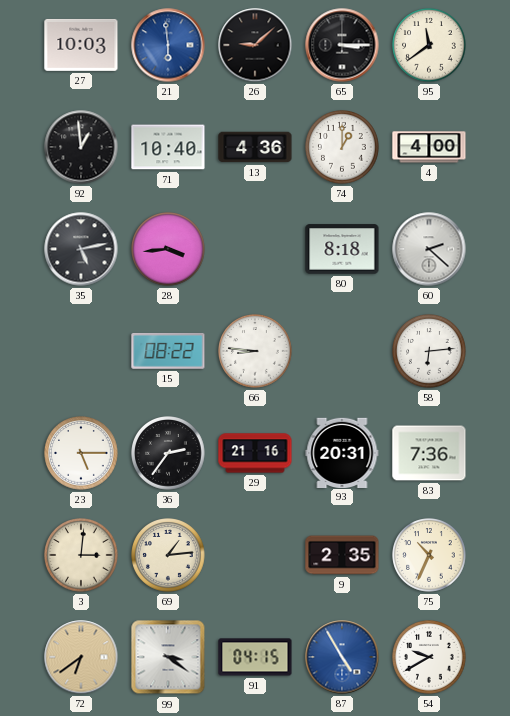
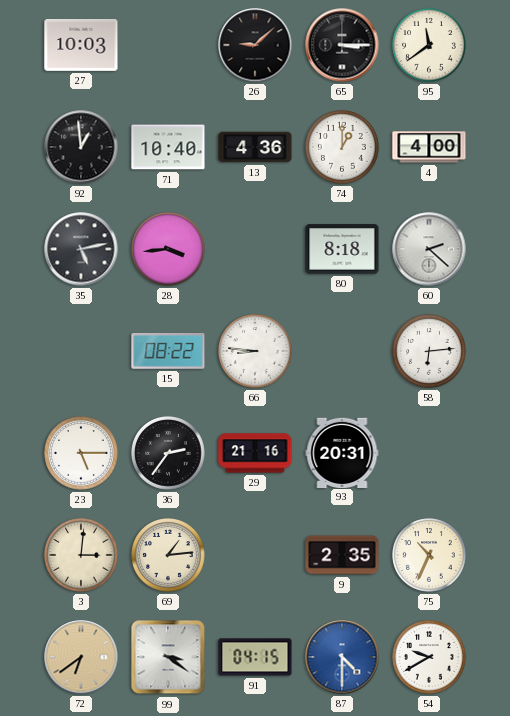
21: 5:59 -> none
83: 7:36 -> none
87: 4:55 -> 4:30
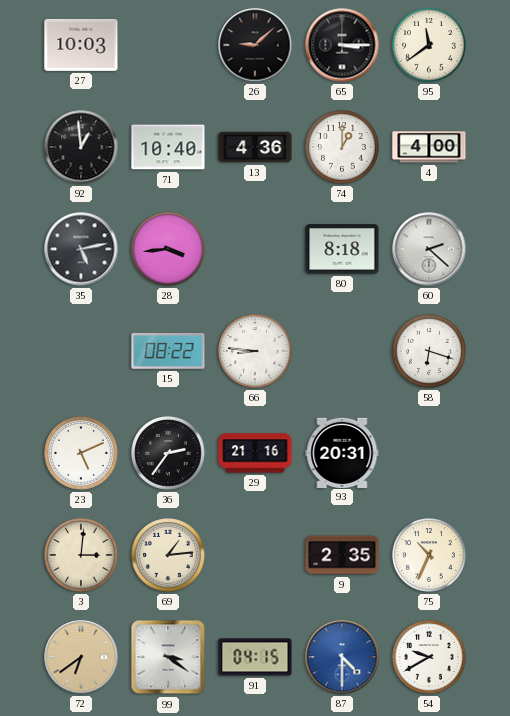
58: 6:14 -> 6:18
23: 5:15 -> 5:11
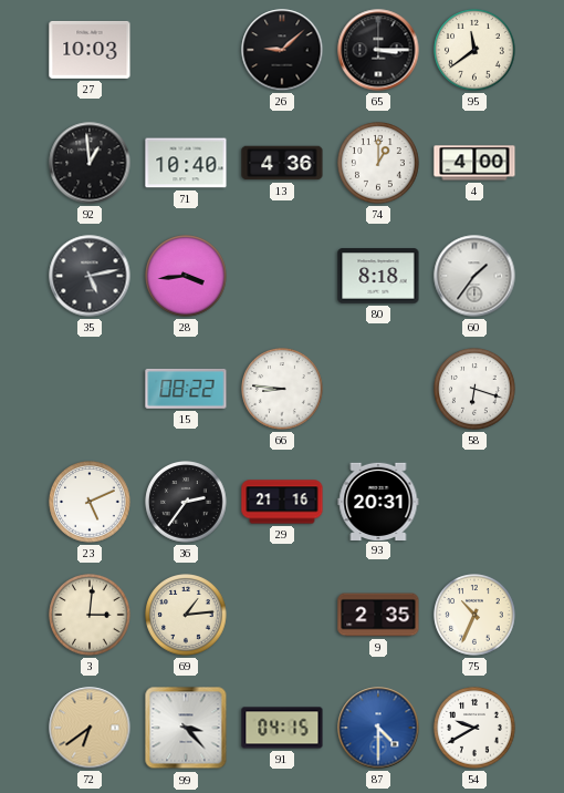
60: 2:22 -> 1:36
99: 3:21 -> 3:23
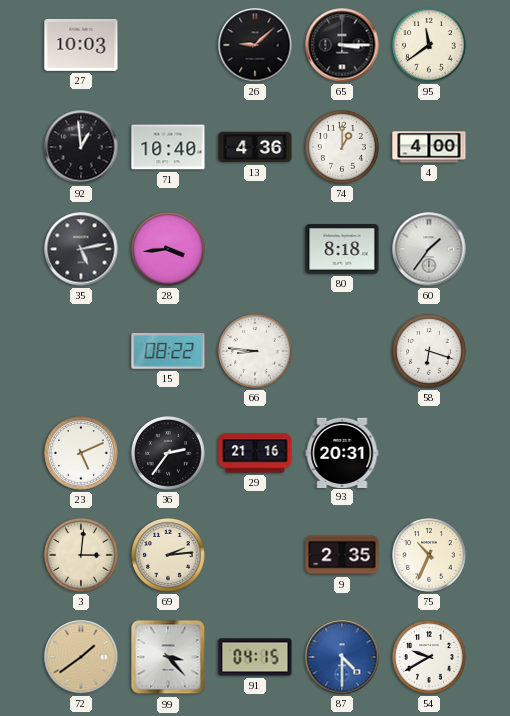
69: 1:14 -> 2:14
72: 6:39 -> 1:39
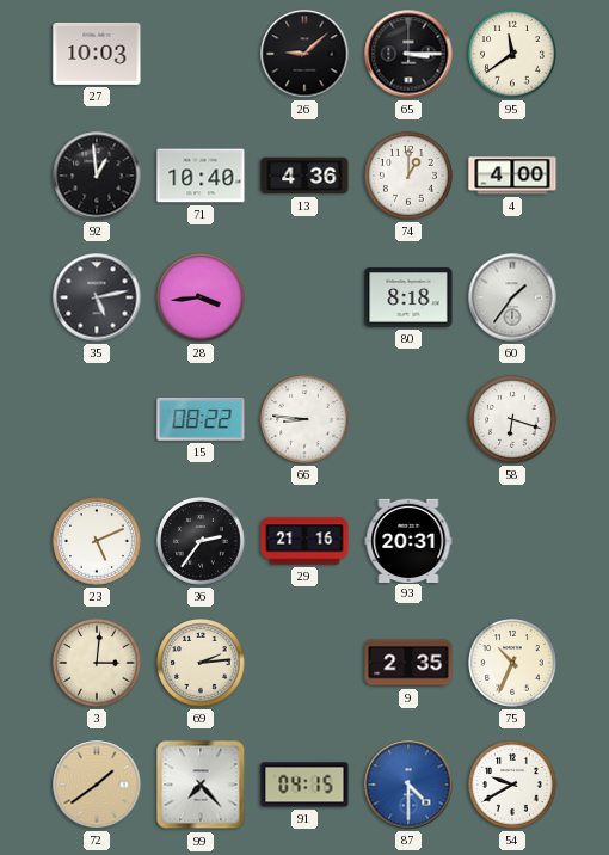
99: 3:23 -> 7:23
